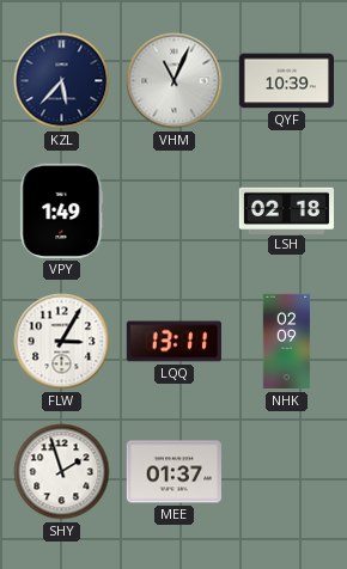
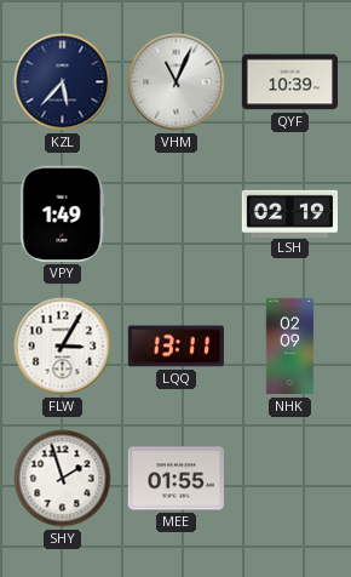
LSH: 02:18 -> 02:19
MEE: 01:37 -> 01:55
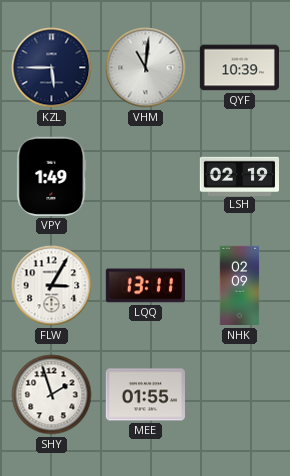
KZL: 5:37 -> 5:45
VHM: 11:04 -> 11:01
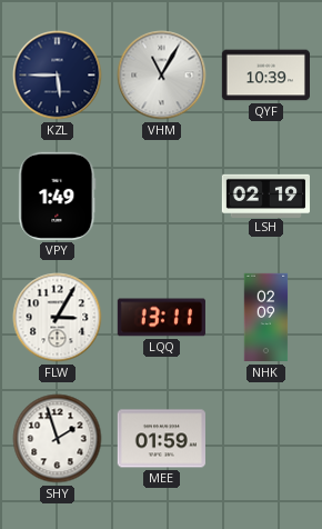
VHM: 11:01 -> 11:05
MEE: 01:55 -> 01:59
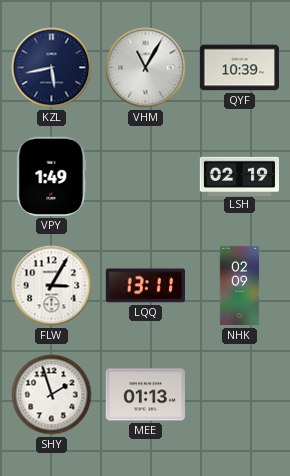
KZL: 5:45 -> 5:43
MEE: 01:59 -> 01:13
